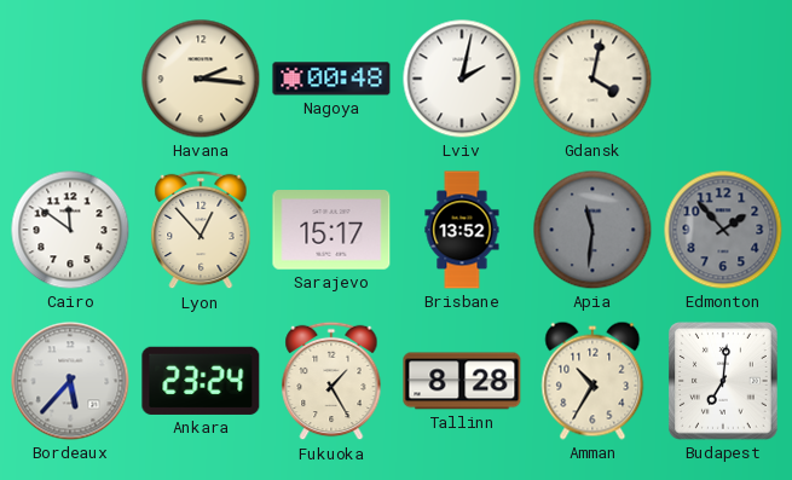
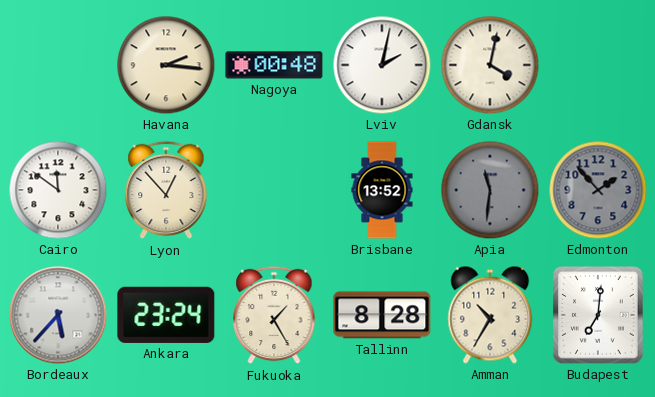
Sarajevo: 15:17 -> none
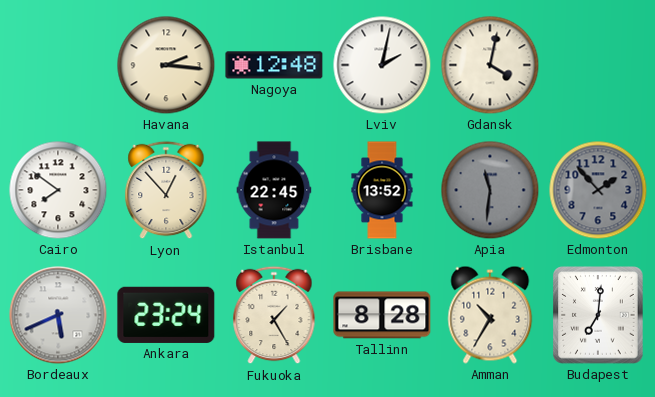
Nagoya: 00:48 -> 12:48
Cairo: 11:51 -> 7:51
Istanbul: none -> 22:45
Bordeaux: 5:37 -> 5:41
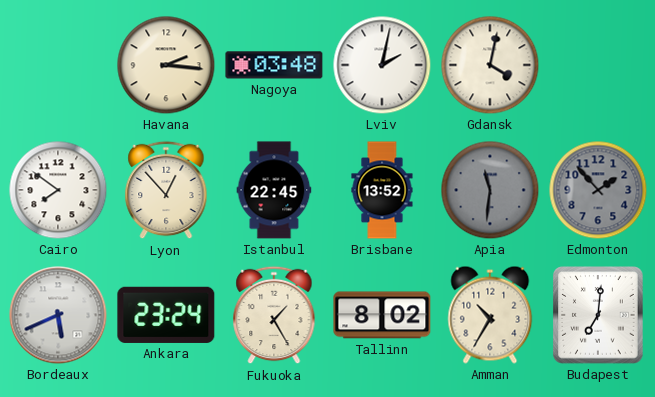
Nagoya: 12:48 -> 03:48
Tallinn: 8:28 -> 8:02
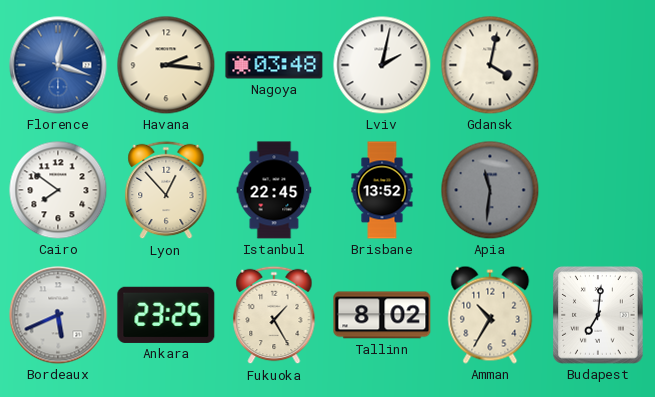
Florence: none -> 12:18
Edmonton: 1:53 -> none
Ankara: 23:24 -> 23:25
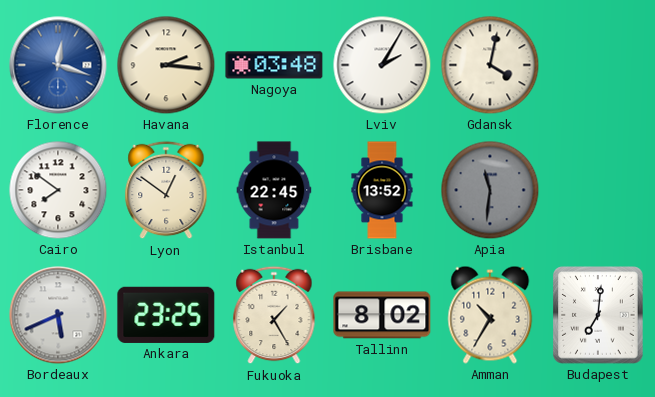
Lviv: 2:02 -> 2:05
Lyon: 12:53 -> 12:51
